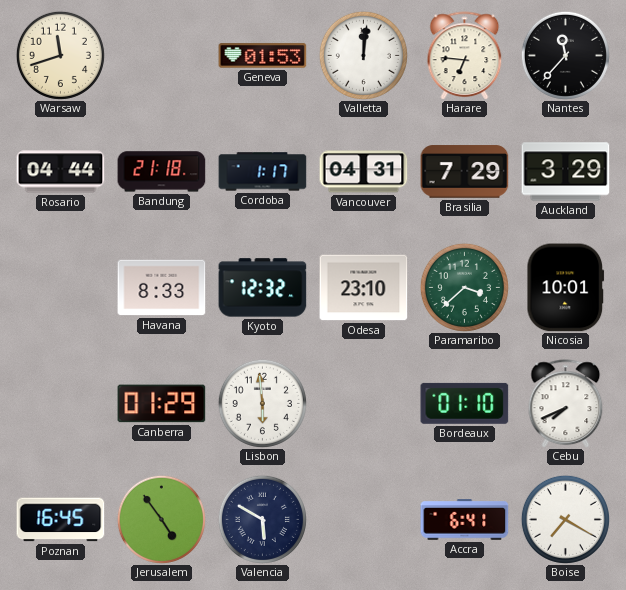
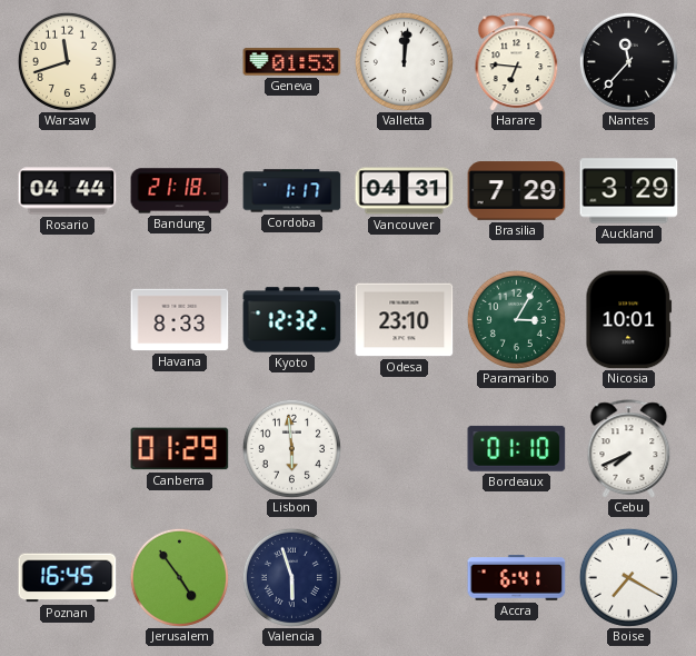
Paramaribo: 3:38 -> 3:05
Valencia: 5:50 -> 5:57
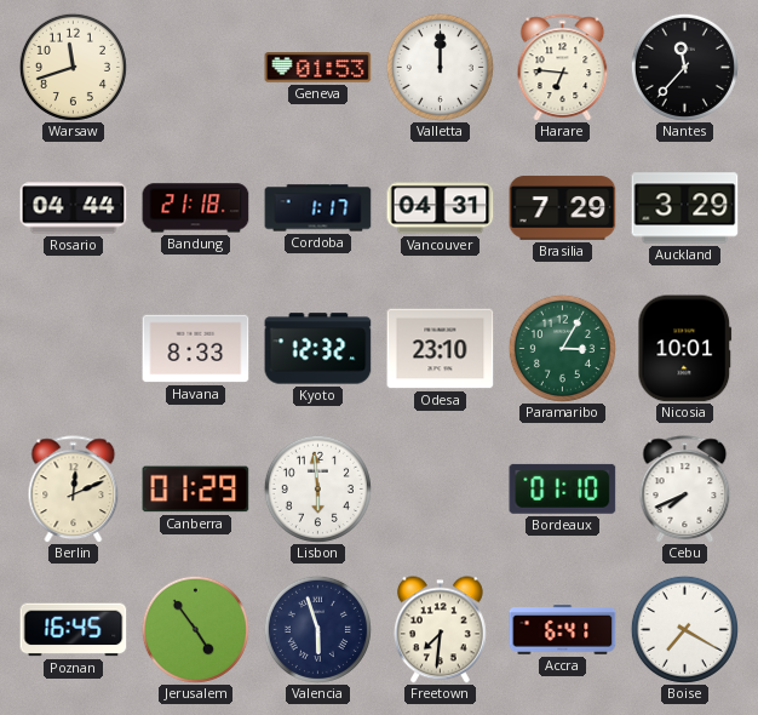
Valletta: 12:01 -> 12:00
Berlin: none -> 12:11
Freetown: none -> 7:31
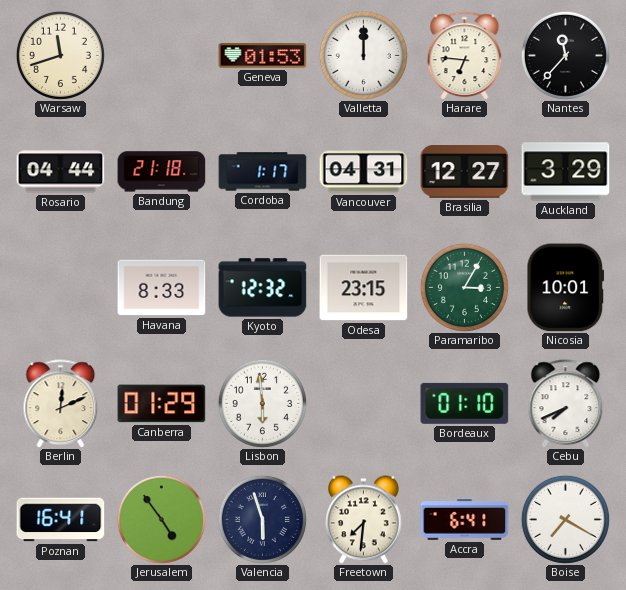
Brasilia: 7:29 -> 12:27
Odesa: 23:10 -> 23:15
Poznan: 16:45 -> 16:41
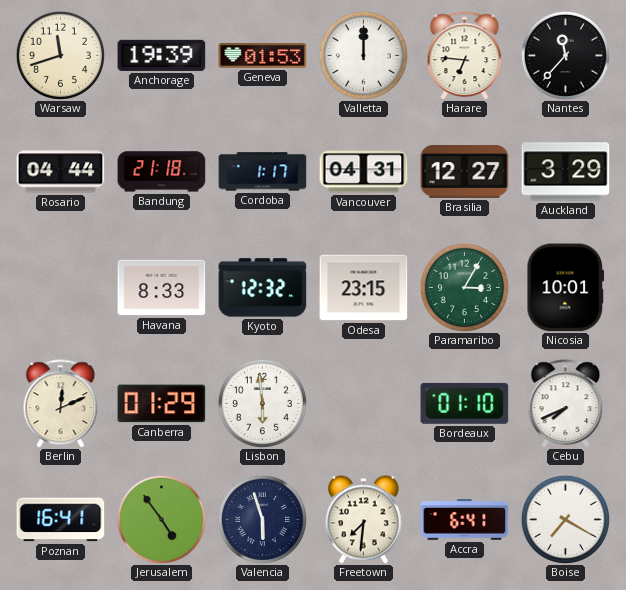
Anchorage: none -> 19:39
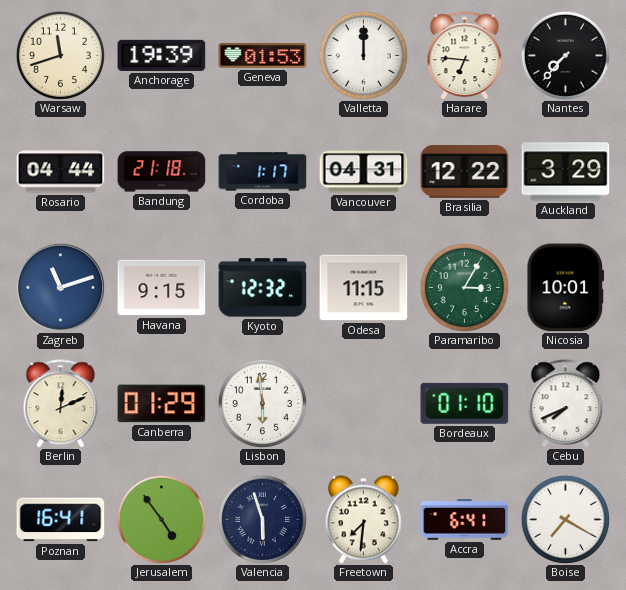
Nantes: 11:37 -> 7:37
Brasilia: 12:27 -> 12:22
Zagreb: none -> 11:12
Havana: 8:33 -> 9:15
Odesa: 23:15 -> 11:15
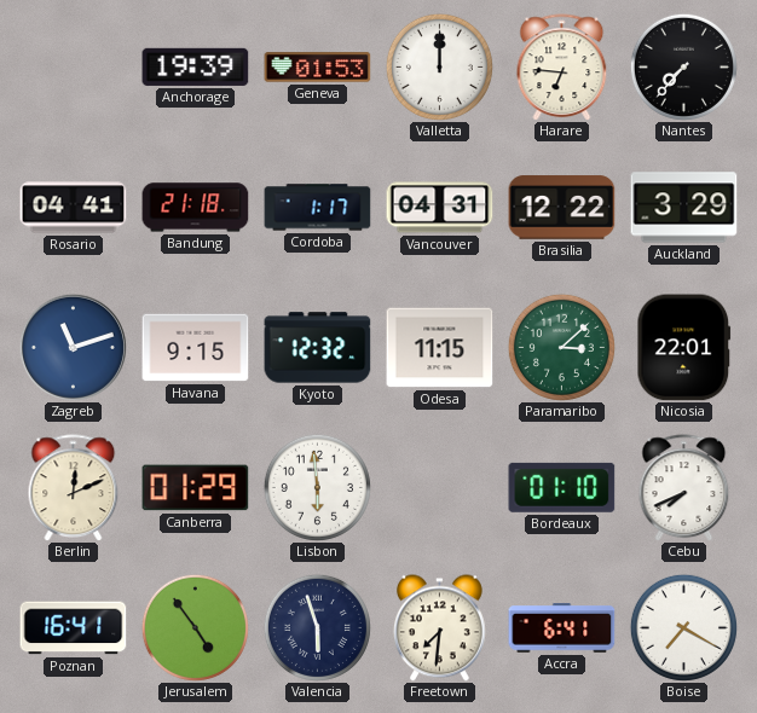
Warsaw: 11:42 -> none
Rosario: 04:44 -> 04:41
Paramaribo: 3:05 -> 3:08
Nicosia: 10:01 -> 22:01
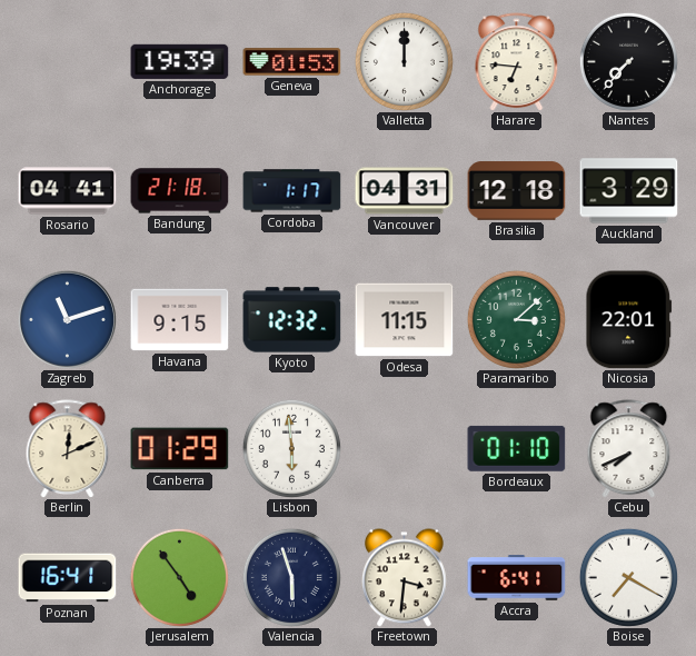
Brasilia: 12:22 -> 12:18
Freetown: 7:31 -> 3:31
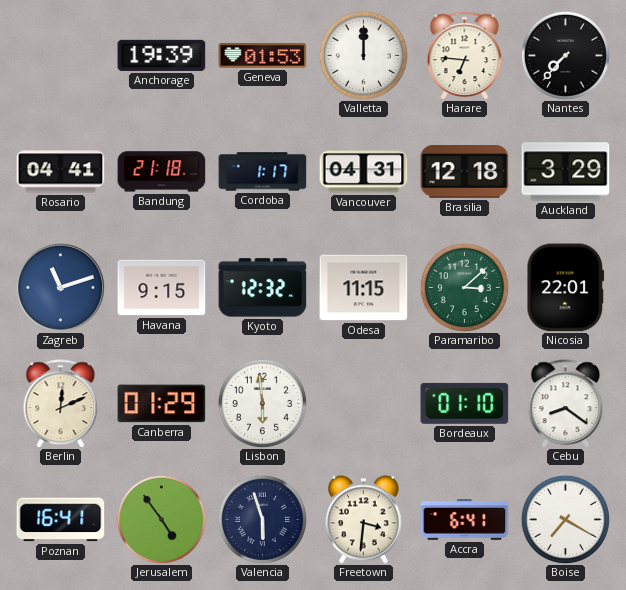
Cebu: 7:41 -> 8:21
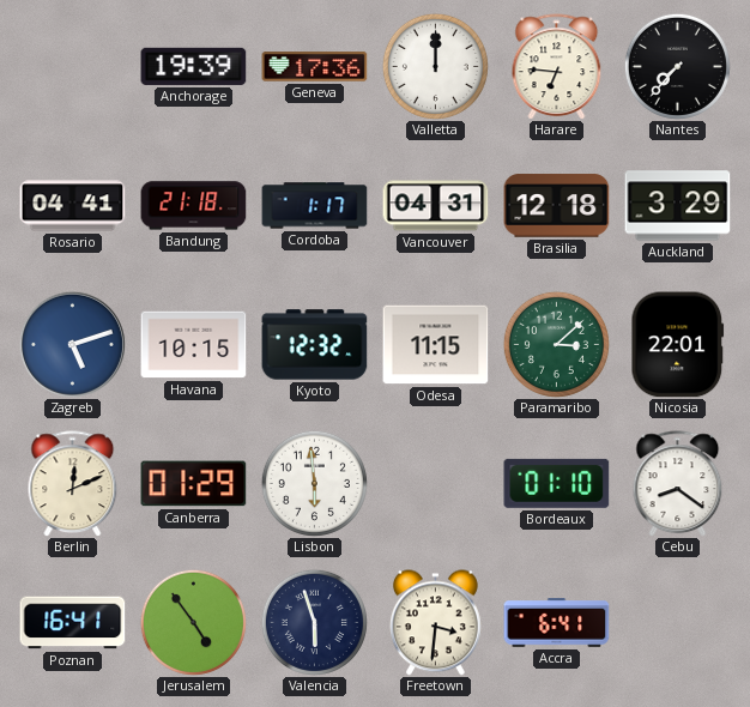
Geneva: 01:53 -> 17:36
Zagreb: 11:12 -> 5:12
Havana: 9:15 -> 10:15
Boise: 7:20 -> none
